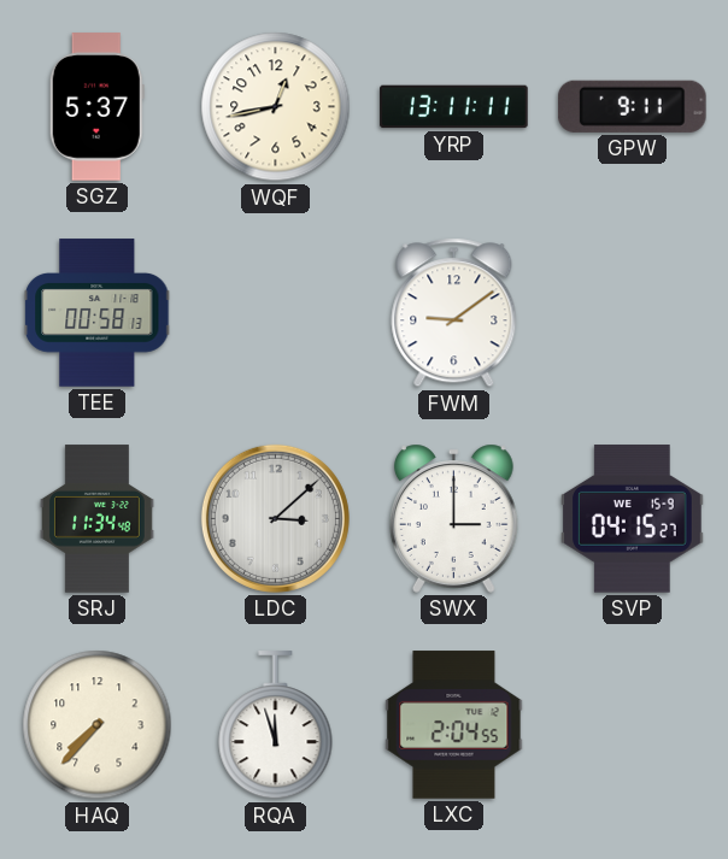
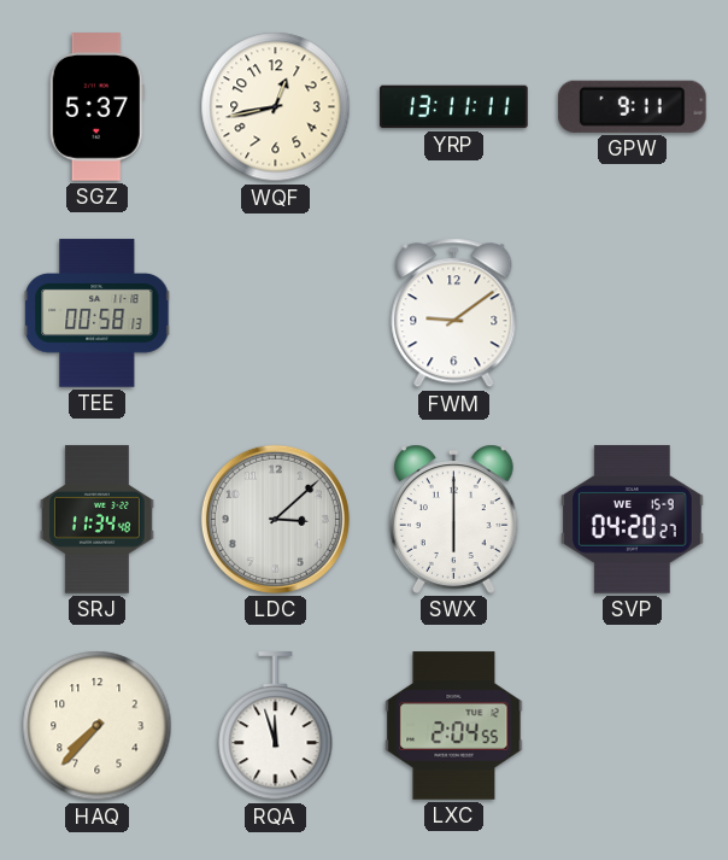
SWX: 3:00 -> 6:00
SVP: 04:15 -> 04:20
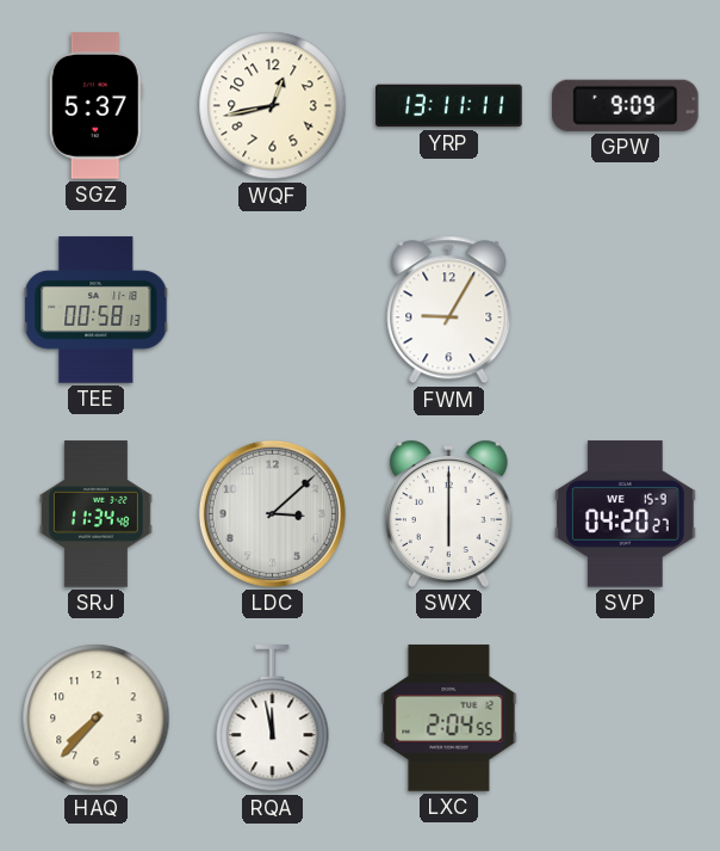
GPW: 9:11 -> 9:09
FWM: 9:09 -> 9:05
RQA: 11:57 -> 11:58
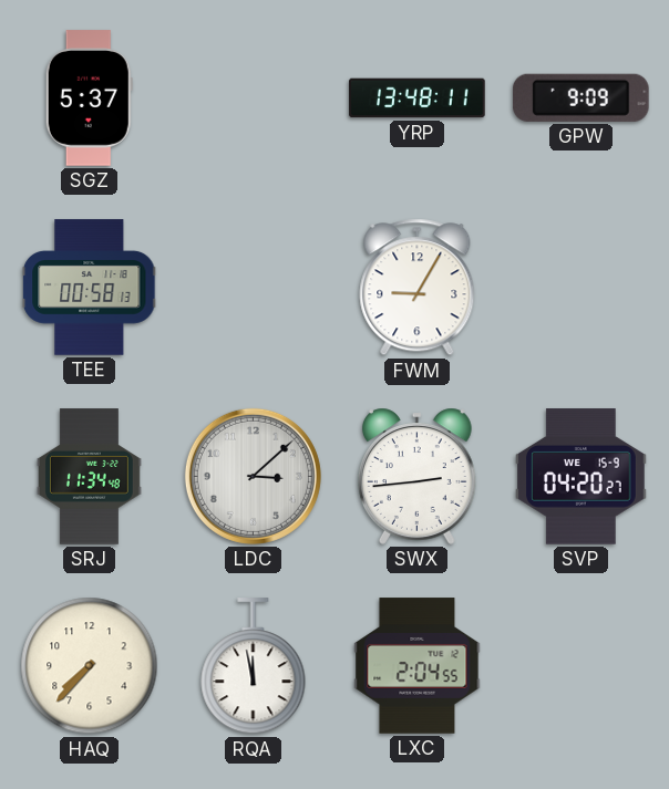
WQF: 12:43 -> none
YRP: 13:11 -> 13:48
SWX: 6:00 -> 2:44
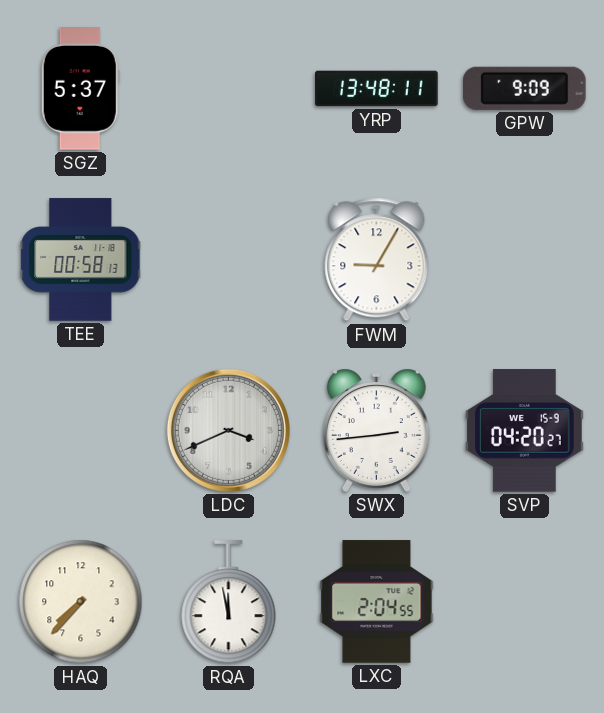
SRJ: 11:34 -> none
LDC: 3:08 -> 3:41
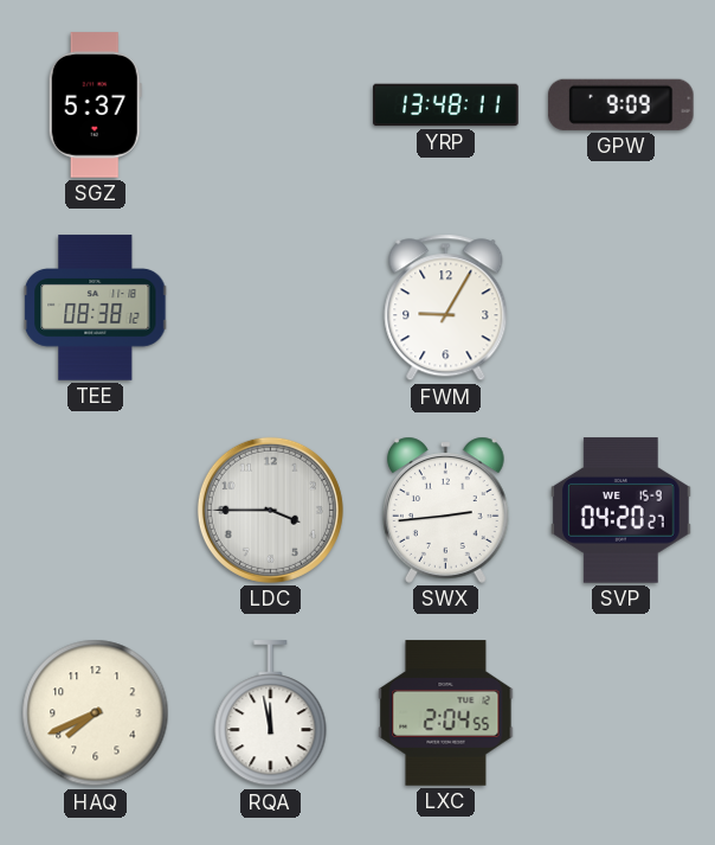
TEE: 00:58 -> 08:38
LDC: 3:41 -> 3:45
HAQ: 7:37 -> 7:41
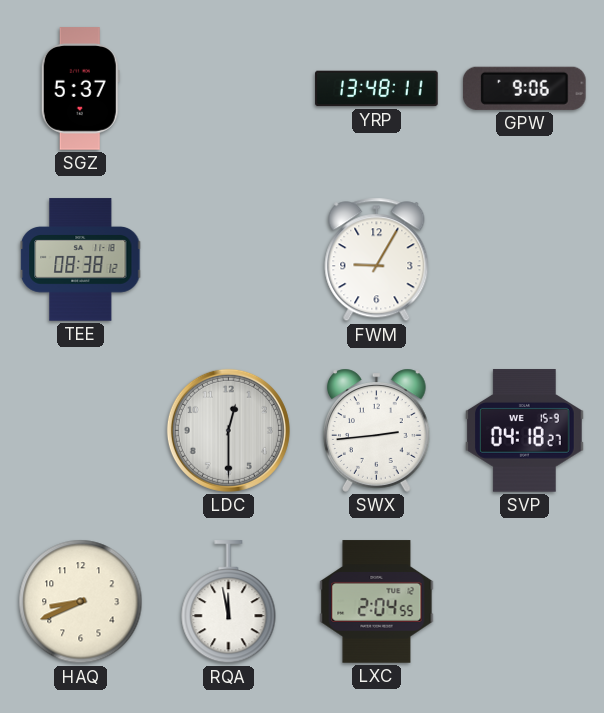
GPW: 9:09 -> 9:06
LDC: 3:45 -> 12:30
SVP: 04:20 -> 04:18
HAQ: 7:41 -> 8:41
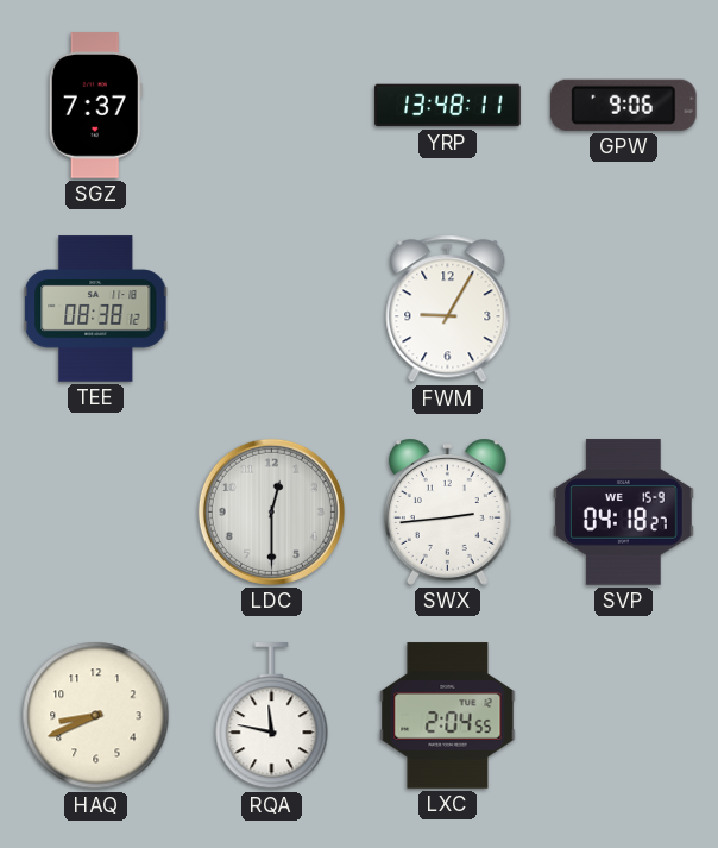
SGZ: 5:37 -> 7:37
RQA: 11:58 -> 11:47
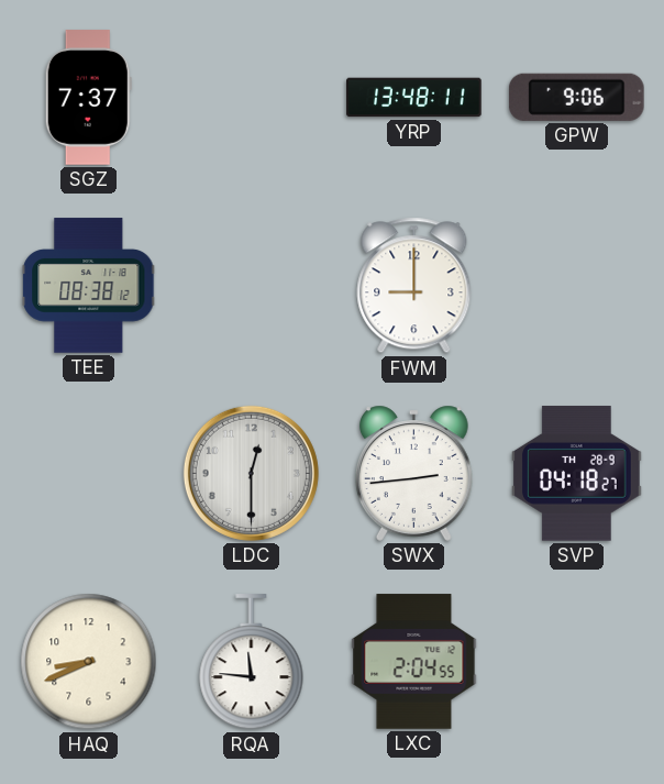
FWM: 9:05 -> 9:00
SVP date: WE 15-9 -> TH 28-9
RQA: 11:47 -> 11:46
